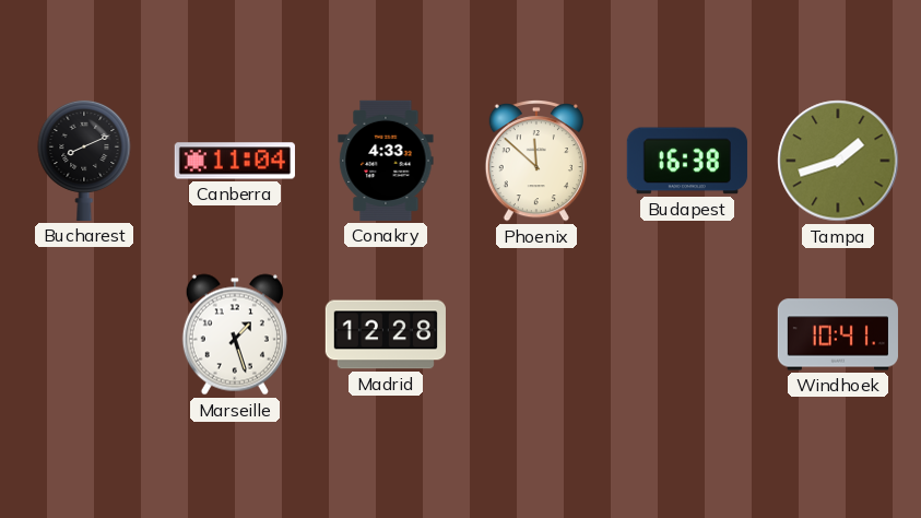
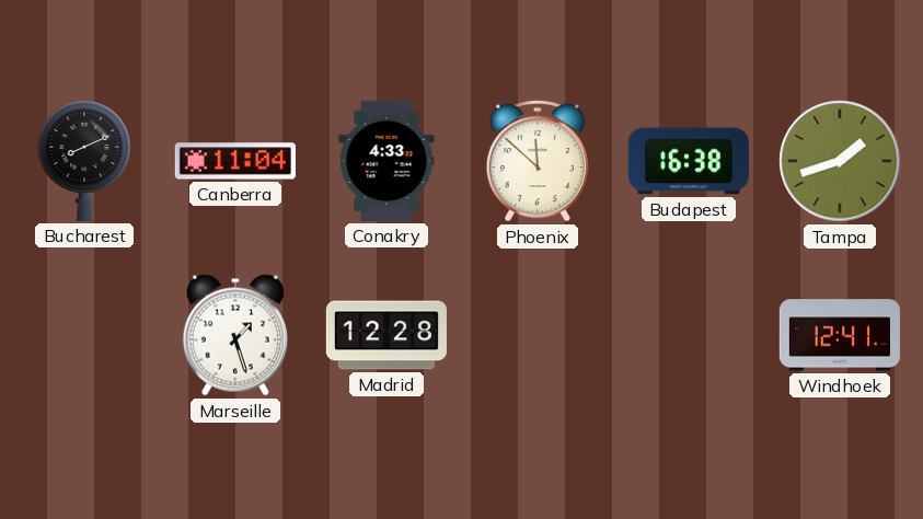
Windhoek: 10:41 -> 12:41
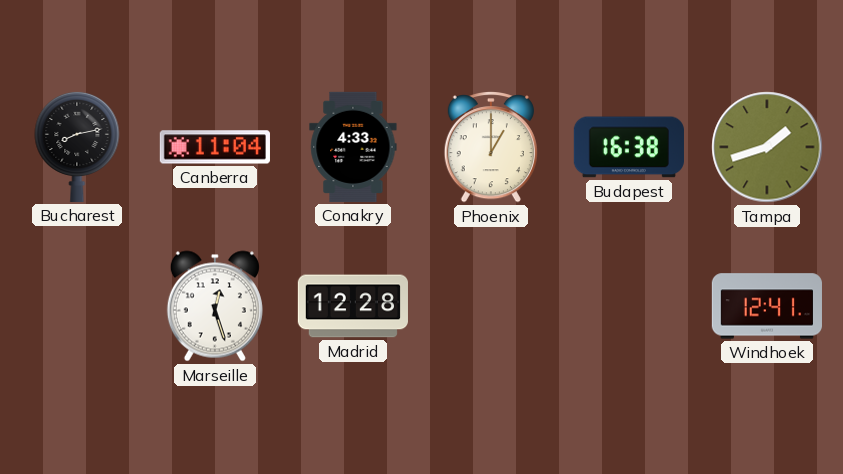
Bucharest: 8:11 -> 8:13
Phoenix: 11:52 -> 1:00
Marseille: 1:27 -> 12:27
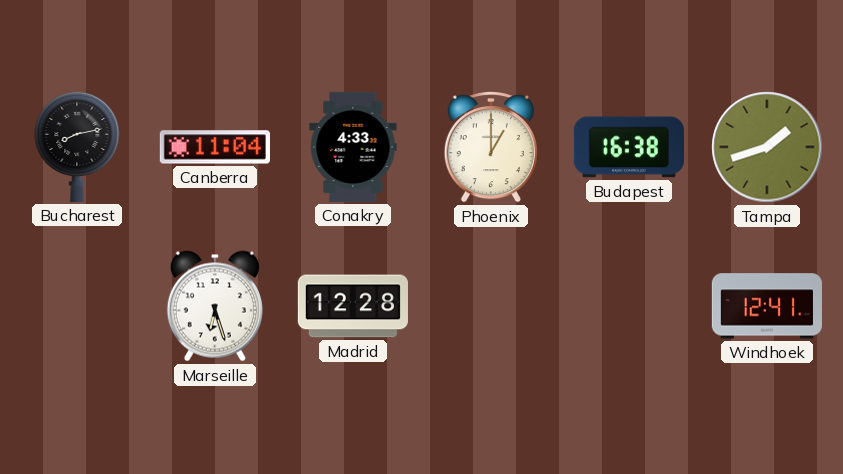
Marseille: 12:27 -> 6:27
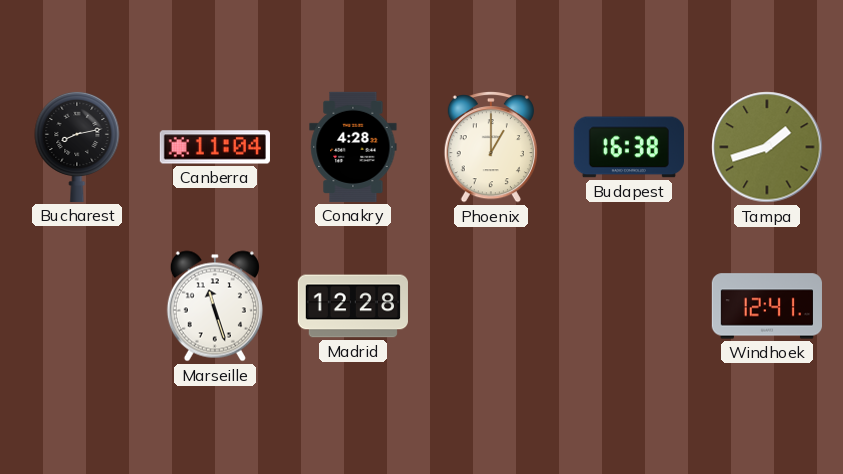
Conakry: 4:33 -> 4:28
Marseille: 6:27 -> 11:27
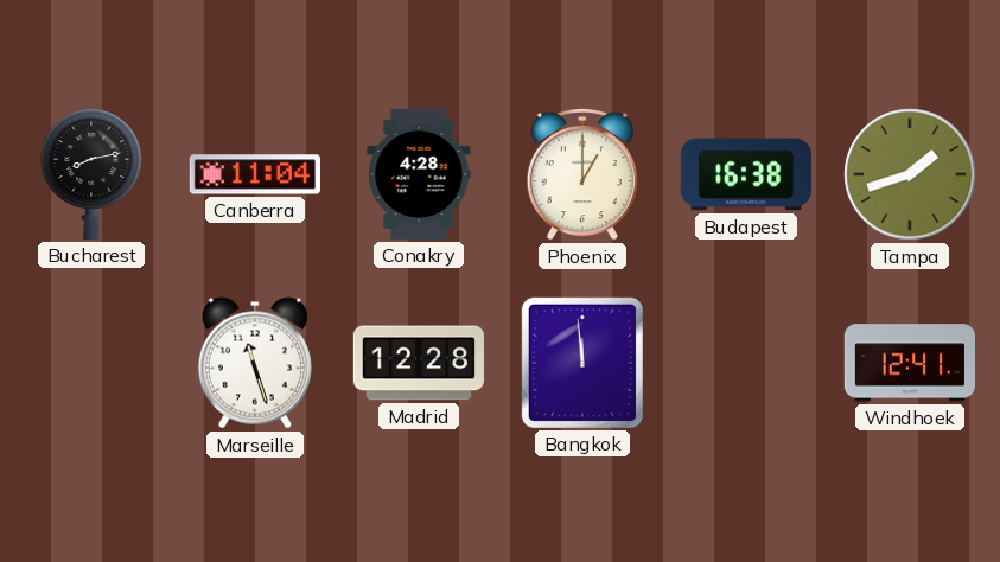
Bangkok: none -> 11:59
